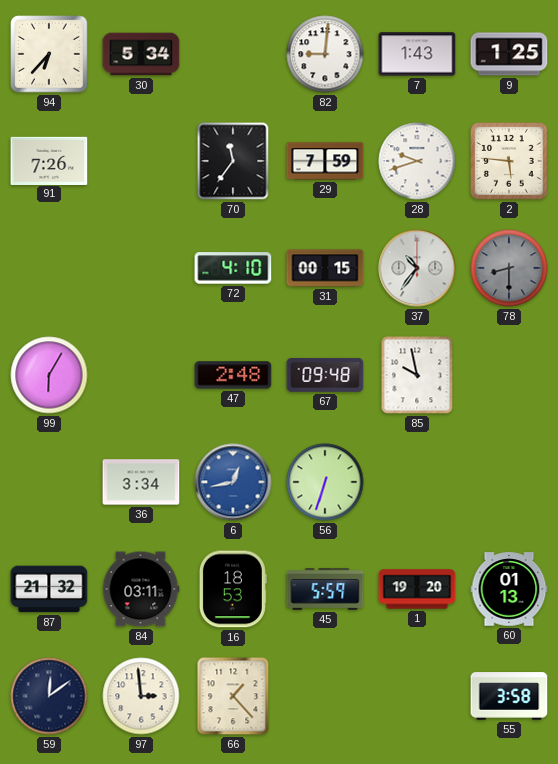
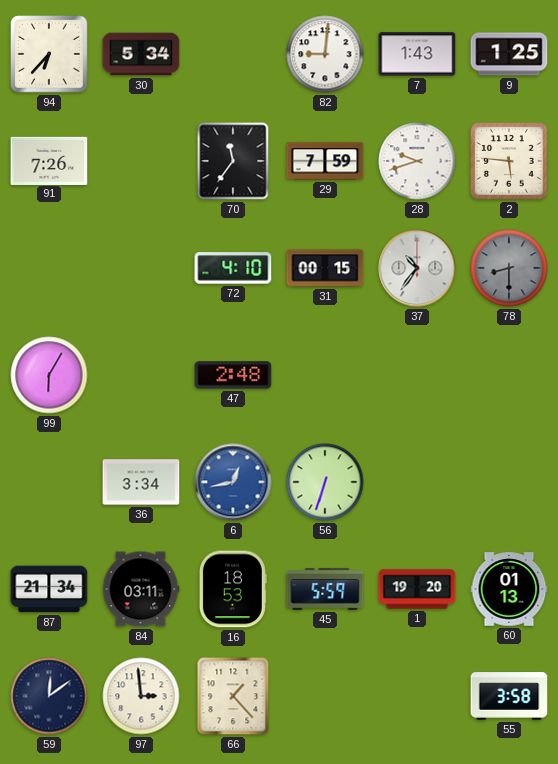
67: 09:48 -> none
85: 9:58 -> none
87: 21:32 -> 21:34
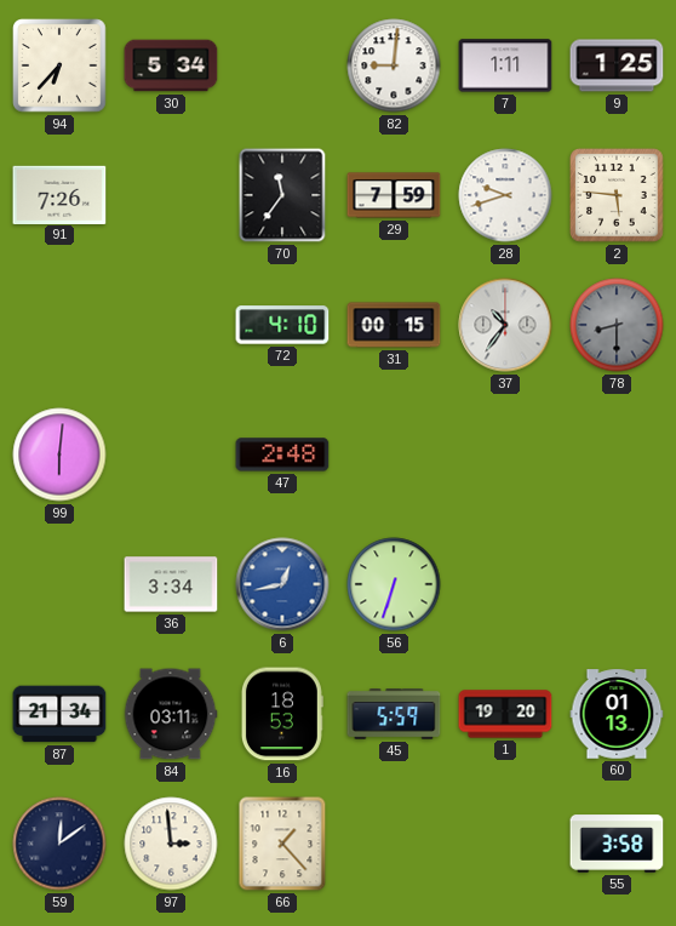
7: 1:43 -> 1:11
99: 6:05 -> 6:01
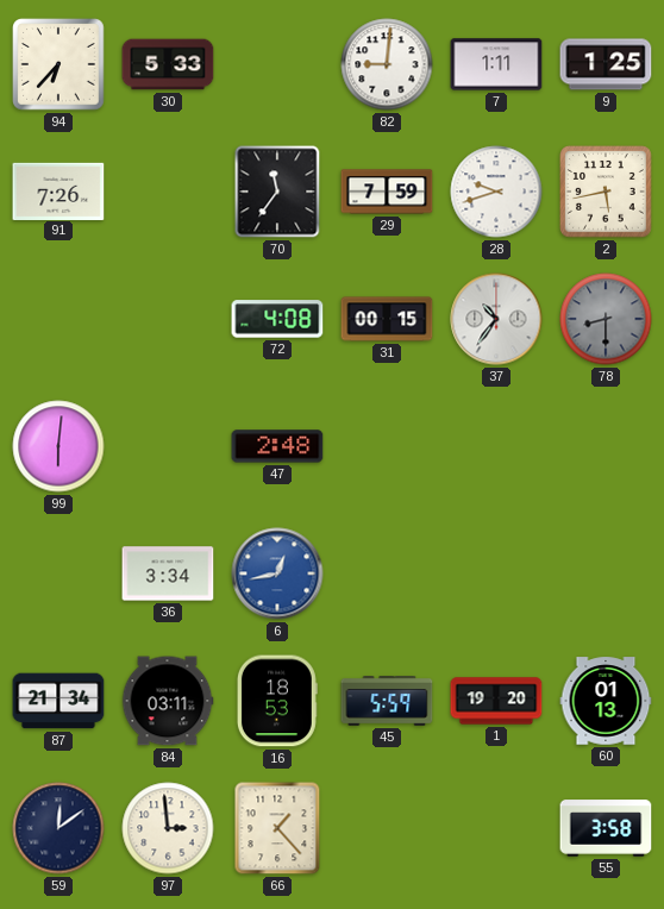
30: 5:34 -> 5:33
2: 5:46 -> 5:43
72: 4:10 -> 4:08
56: 6:33 -> none
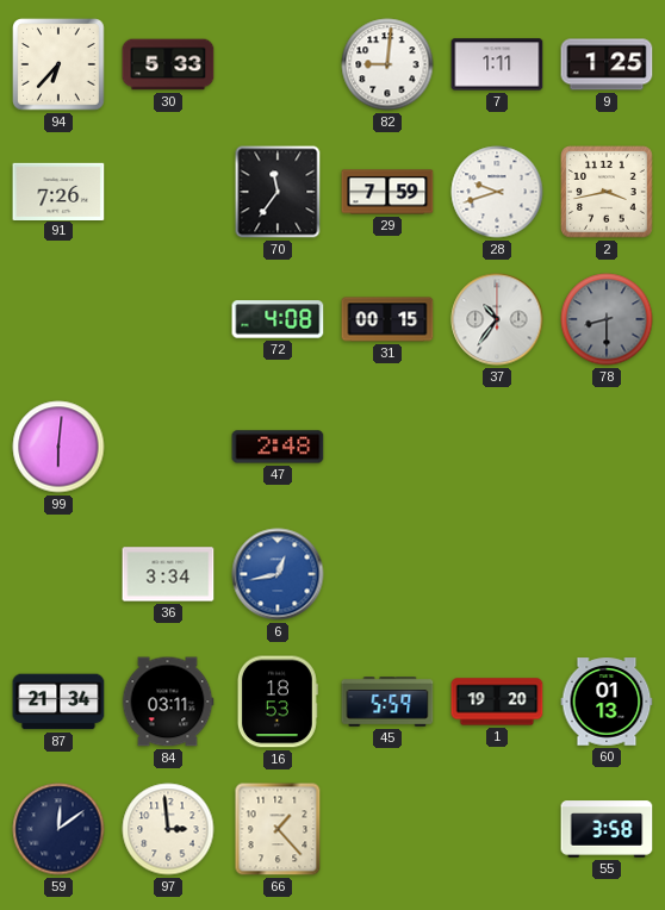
2: 5:43 -> 3:43
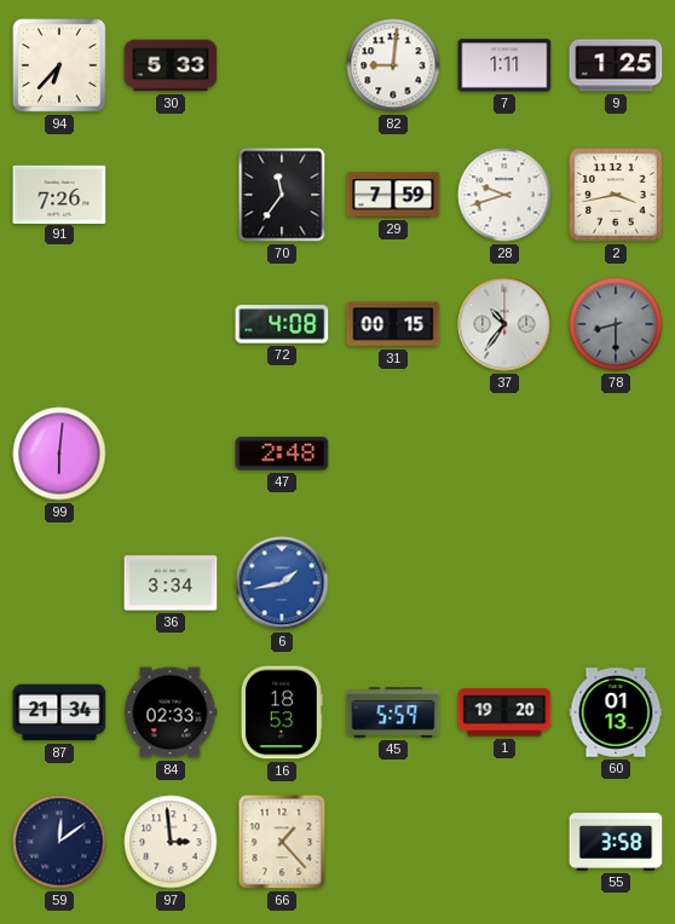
6: 12:43 -> 1:43
84: 03:11 -> 02:33
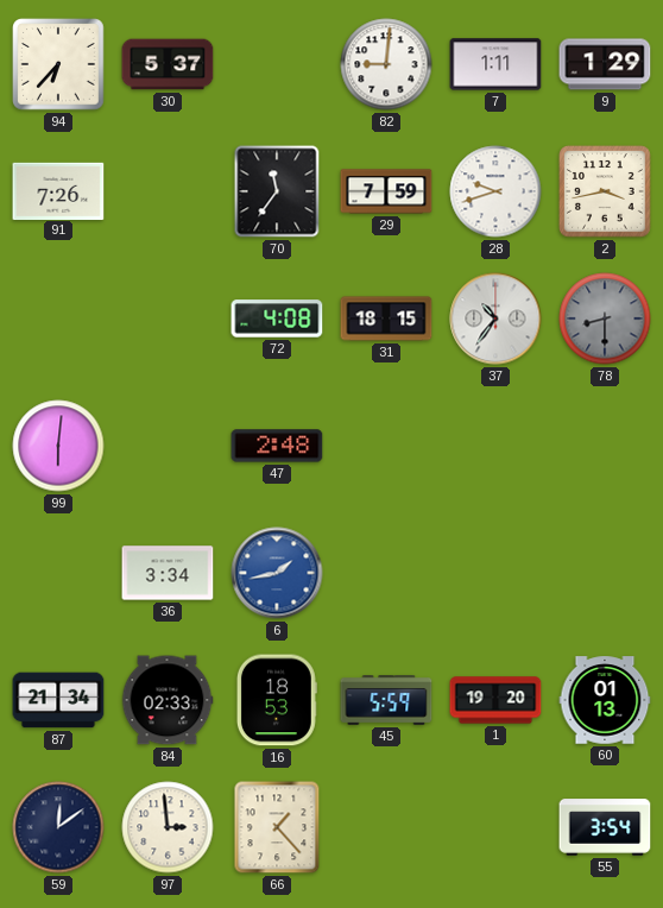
30: 5:33 -> 5:37
9: 1:25 -> 1:29
31: 00:15 -> 18:15
55: 3:58 -> 3:54
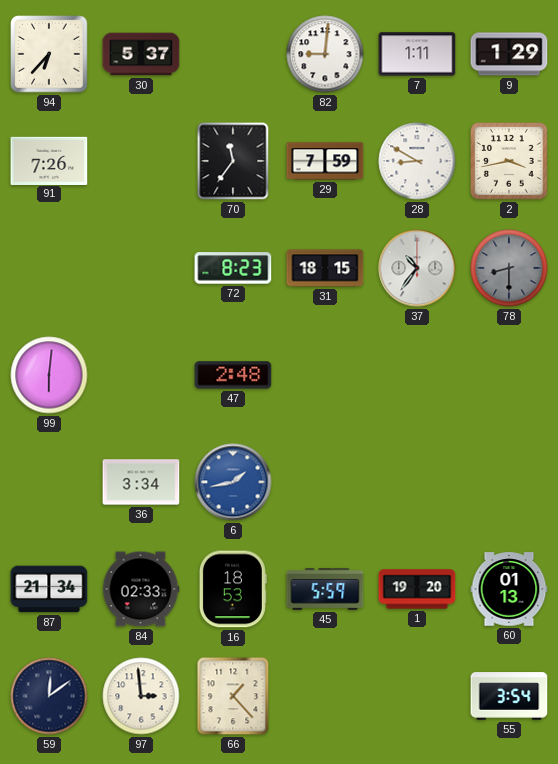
28: 9:42 -> 8:50
72: 4:08 -> 8:23
